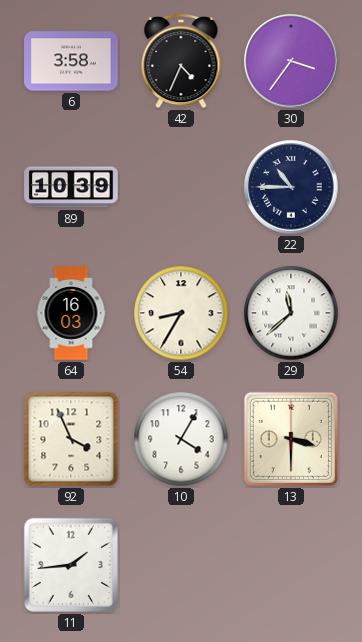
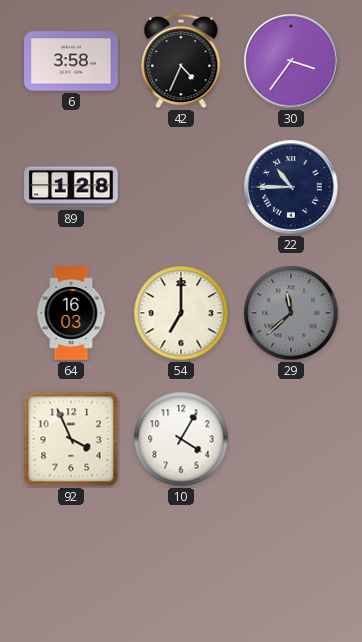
89: 10:39 -> 1:28
54: 8:35 -> 7:00
29 dial: white -> grey
13: 3:30 -> none
11: 1:44 -> none
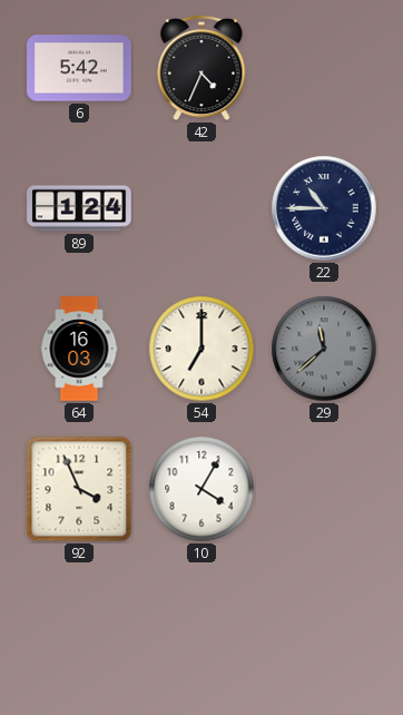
6: 3:58 -> 5:42
30: 3:36 -> none
89: 1:28 -> 1:24
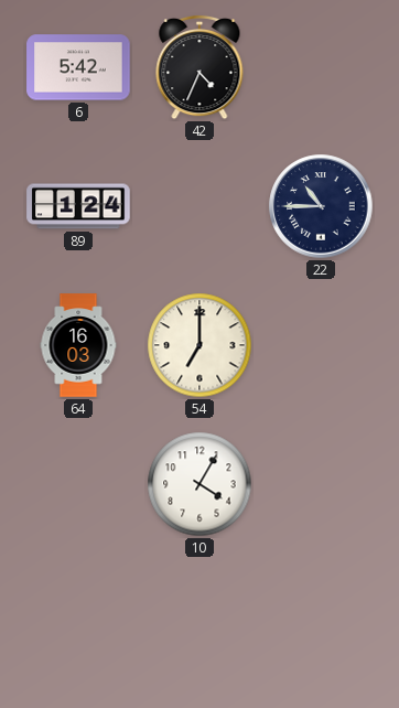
29: 11:38 -> none
92: 3:56 -> none
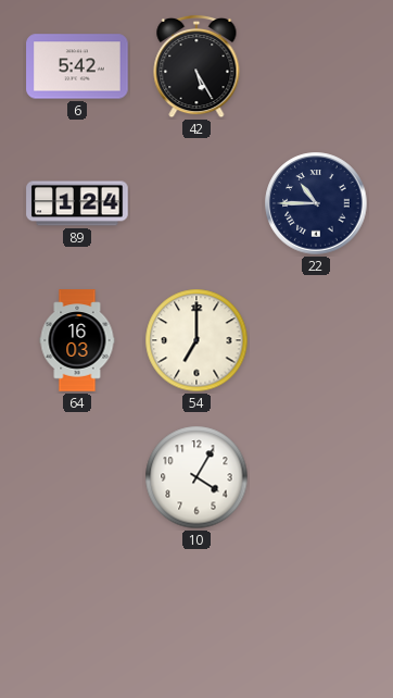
42: 4:34 -> 5:25
